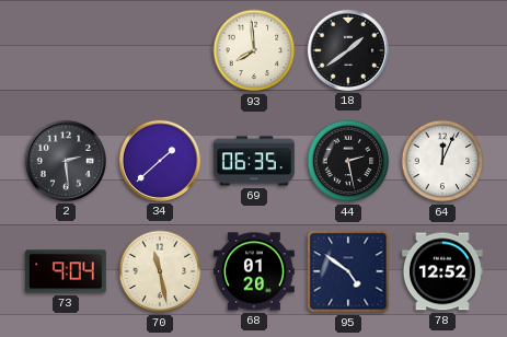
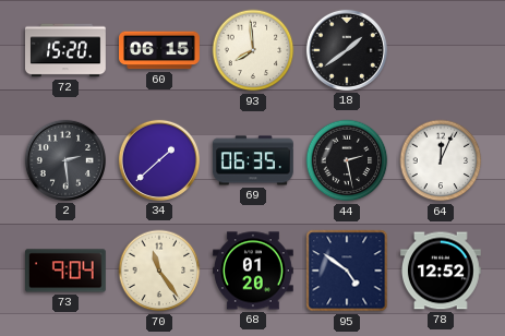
72: none -> 15:20
60: none -> 06:15
70: 11:28 -> 11:24
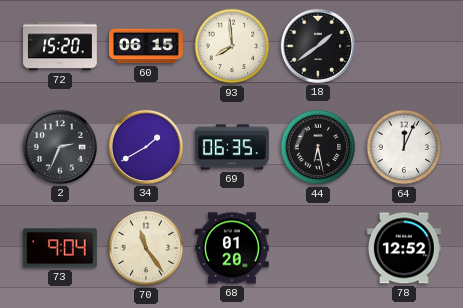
2: 2:29 -> 2:34
34: 1:38 -> 1:40
44: 2:28 -> 6:28
95: 4:51 -> none
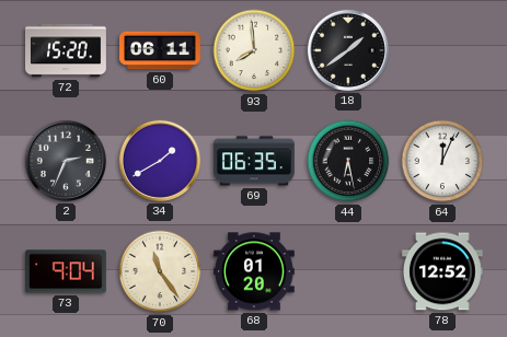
60: 06:15 -> 06:11
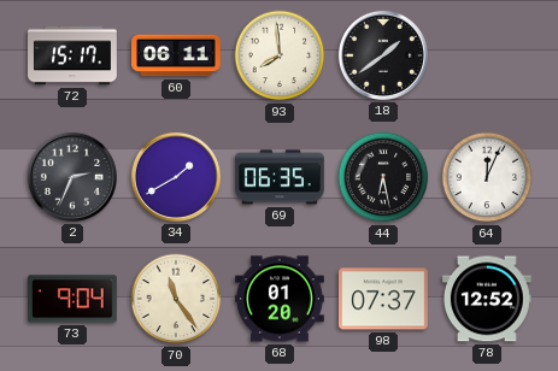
72: 15:20 -> 15:17
98: none -> 07:37
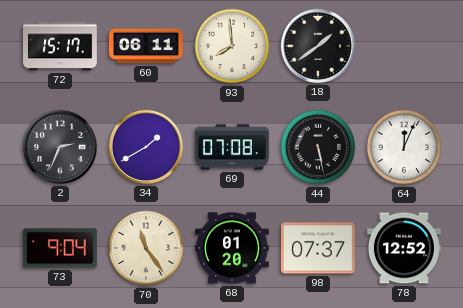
69: 06:35 -> 07:08
44: 6:28 -> 5:28
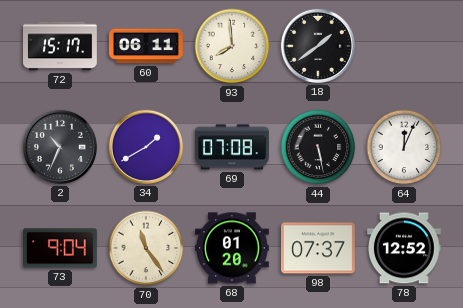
2: 2:34 -> 10:34
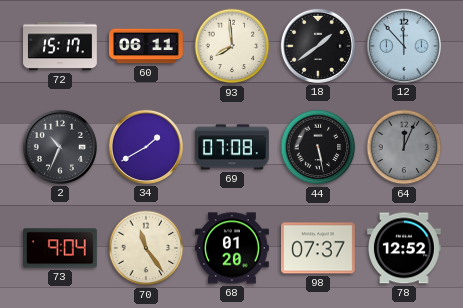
12: none -> 11:53
64 dial: white -> grey
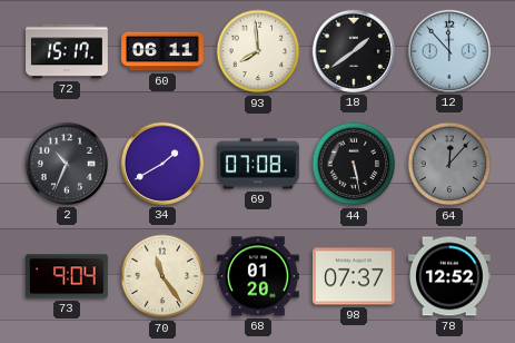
64: 12:04 -> 12:07
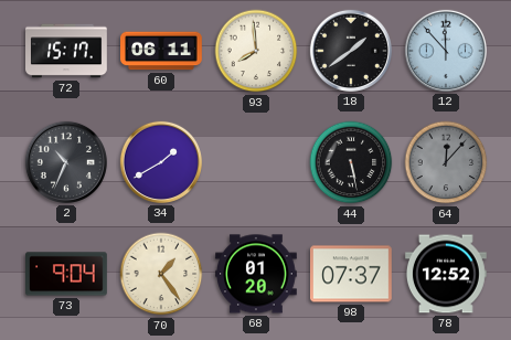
69: 07:08 -> none
70: 11:24 -> 1:24
